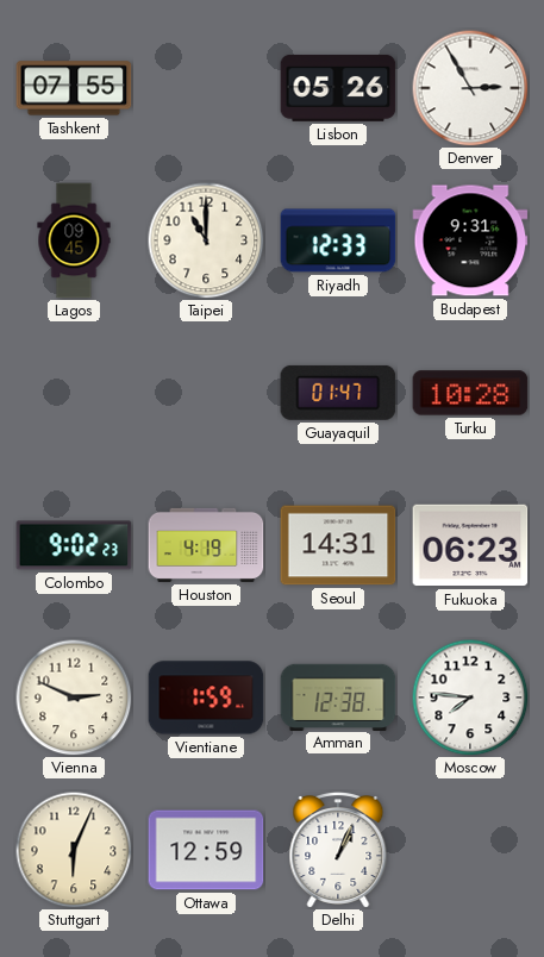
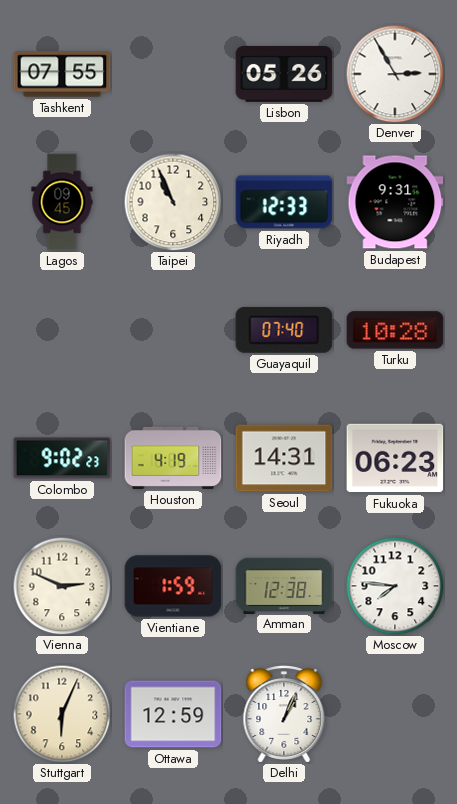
Taipei: 11:00 -> 10:56
Guayaquil: 01:47 -> 07:40
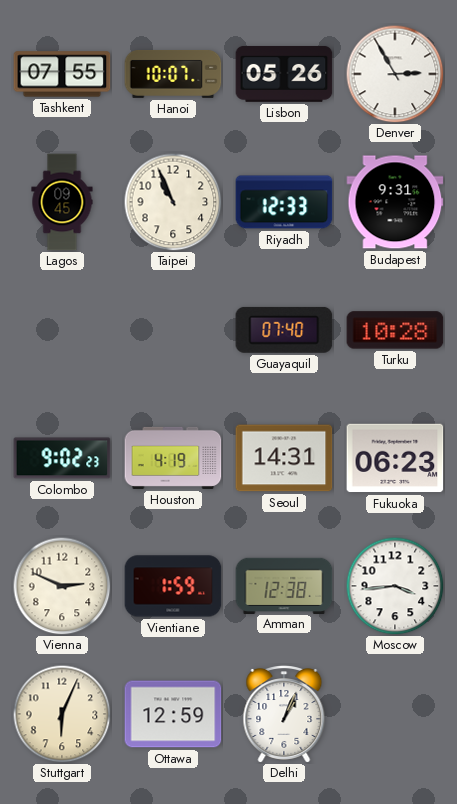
Hanoi: none -> 10:07
Moscow: 7:46 -> 3:44
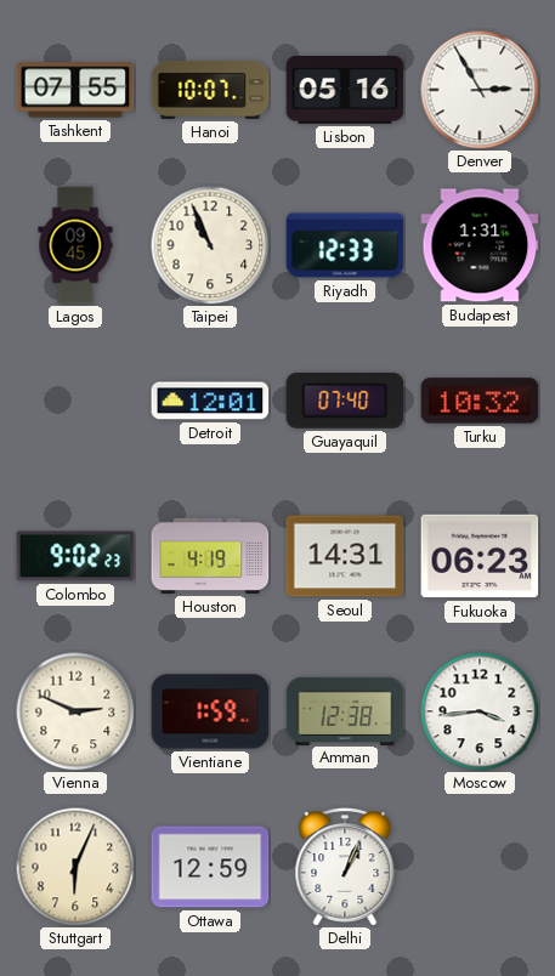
Lisbon: 05:26 -> 05:16
Budapest: 9:31 -> 1:31
Detroit: none -> 12:01
Turku: 10:28 -> 10:32
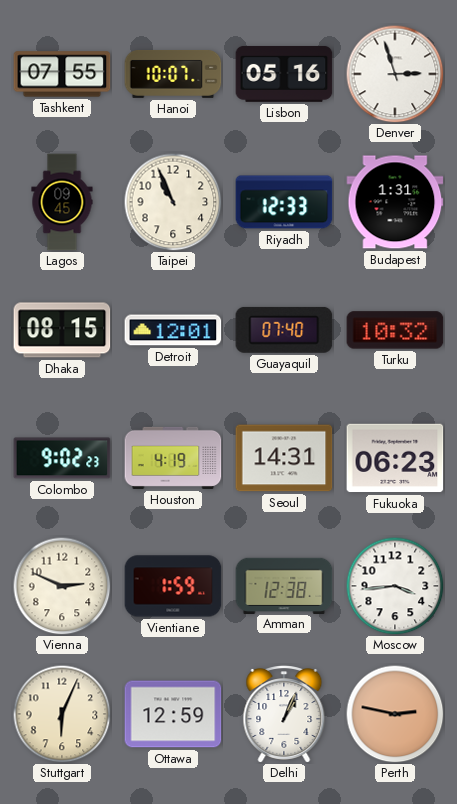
Denver: 2:55 -> 2:57
Dhaka: none -> 08:15
Perth: none -> 2:47
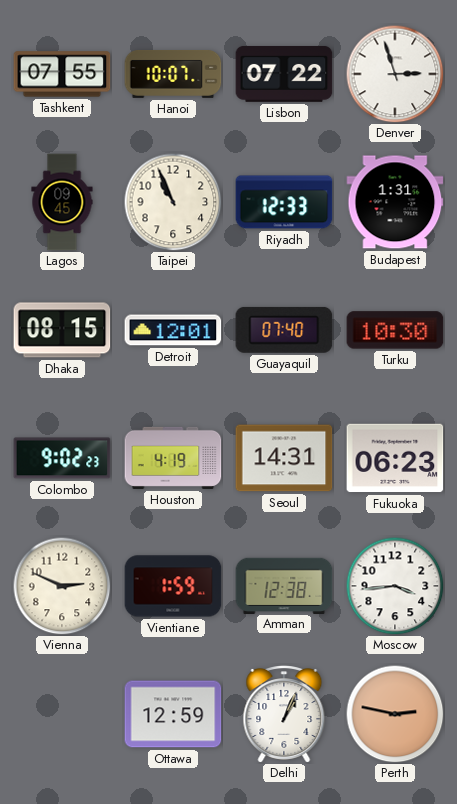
Lisbon: 05:16 -> 07:22
Turku: 10:32 -> 10:30
Stuttgart: 6:04 -> none
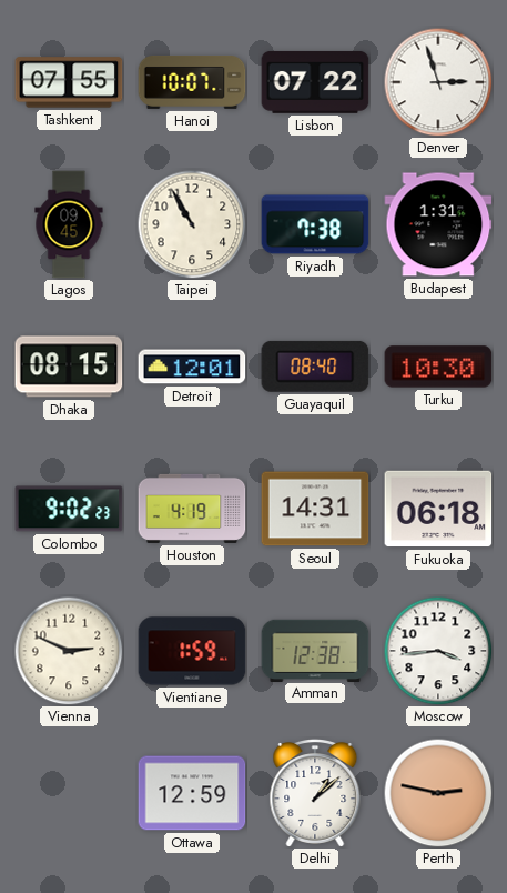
Taipei: 10:56 -> 10:55
Riyadh: 12:33 -> 7:38
Guayaquil: 07:40 -> 08:40
Fukuoka: 06:23 -> 06:18
Delhi: 1:04 -> 1:08
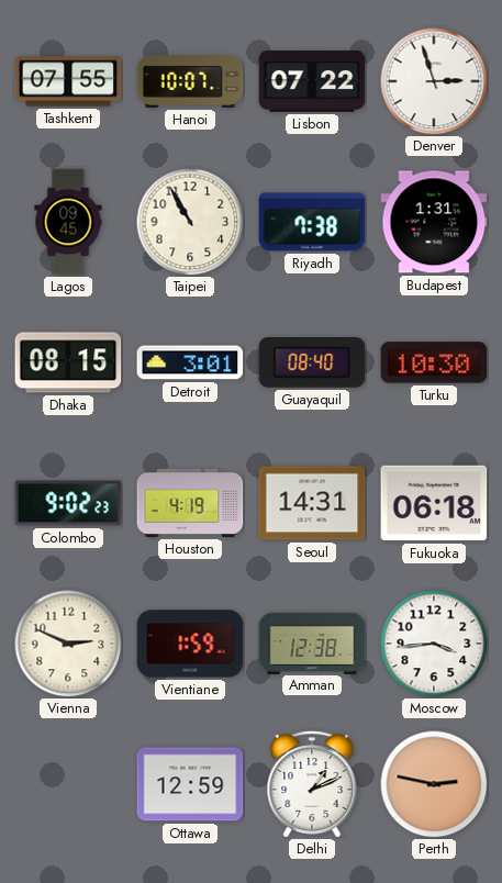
Detroit: 12:01 -> 3:01
Delhi: 1:08 -> 1:11
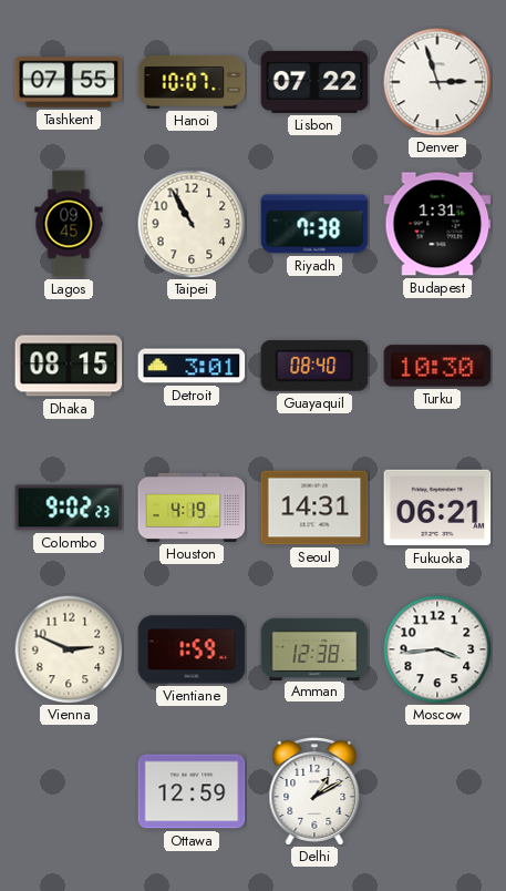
Fukuoka: 06:18 -> 06:21
Delhi: 1:11 -> 1:10
Perth: 2:47 -> none
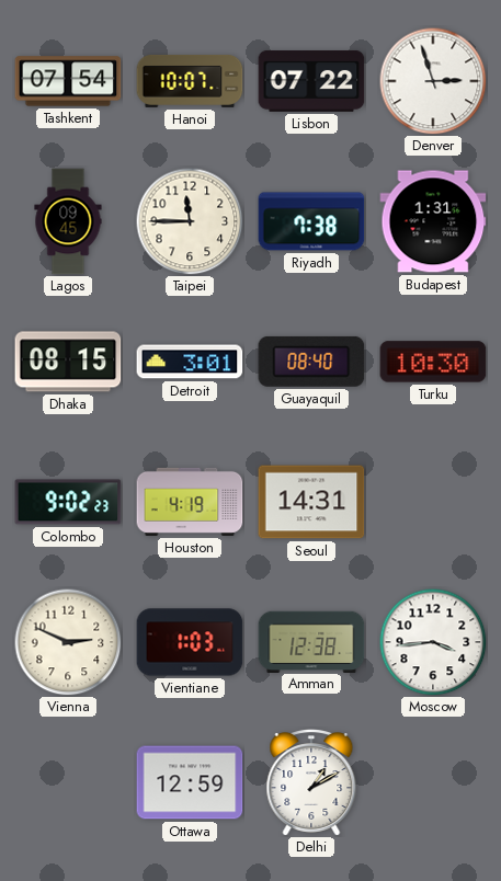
Tashkent: 07:55 -> 07:54
Taipei: 10:55 -> 11:45
Fukuoka: 06:21 -> none
Vientiane: 1:59 -> 1:03
